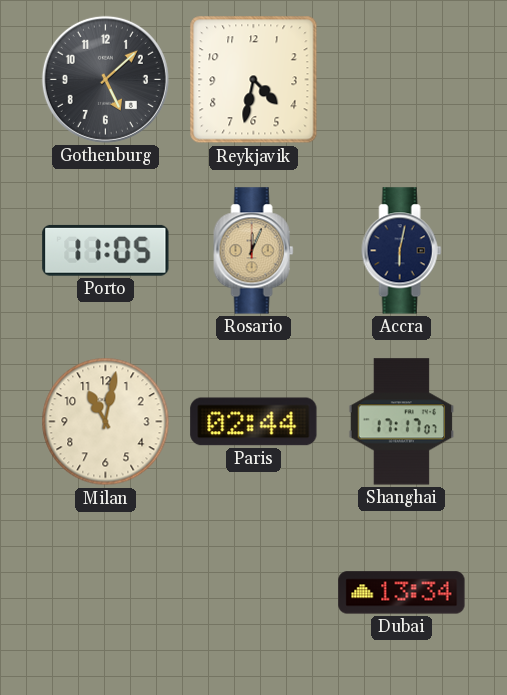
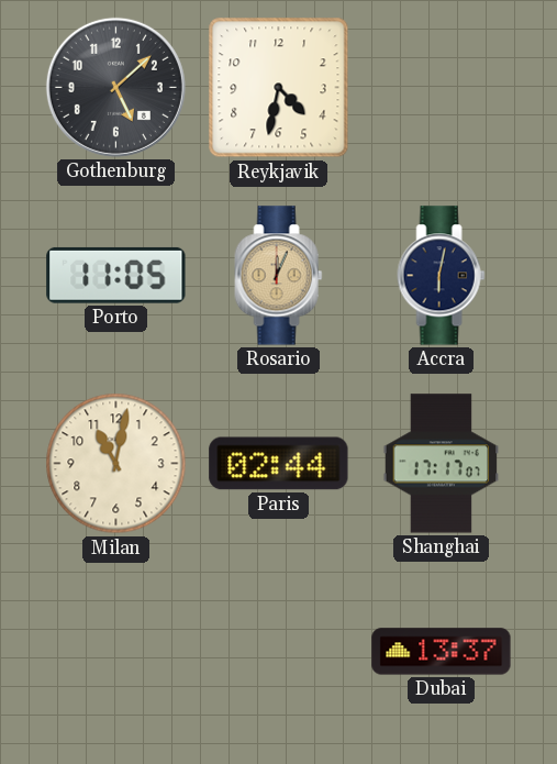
Dubai: 13:34 -> 13:37
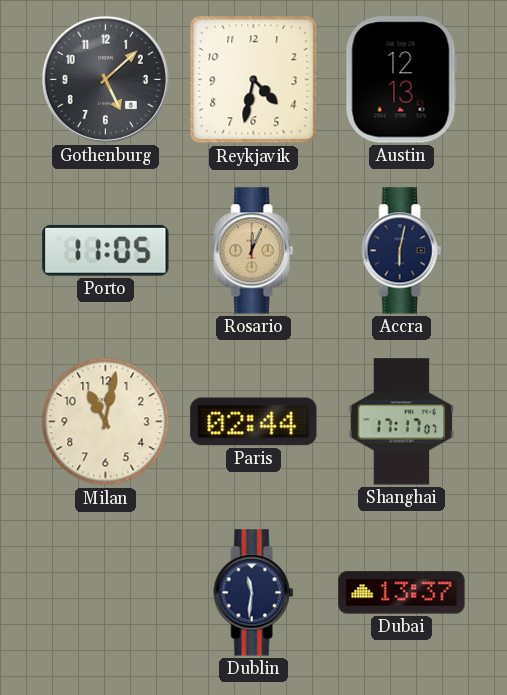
Austin: none -> 12:13
Dublin: none -> 11:31
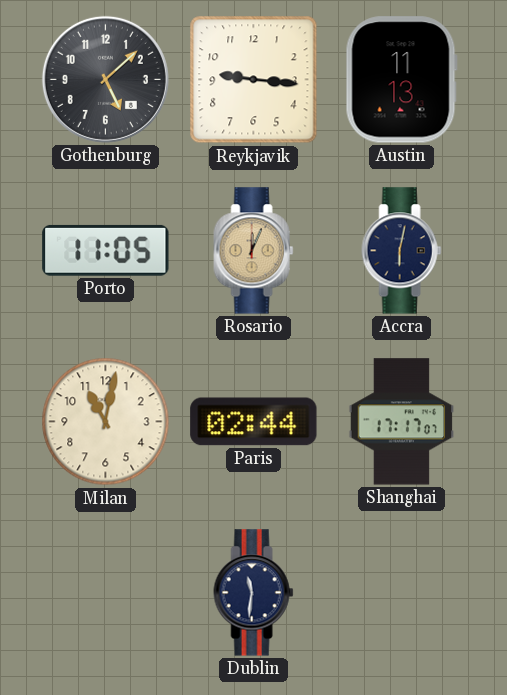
Reykjavik: 4:32 -> 9:16
Austin: 12:13 -> 11:13
Dubai: 13:37 -> none
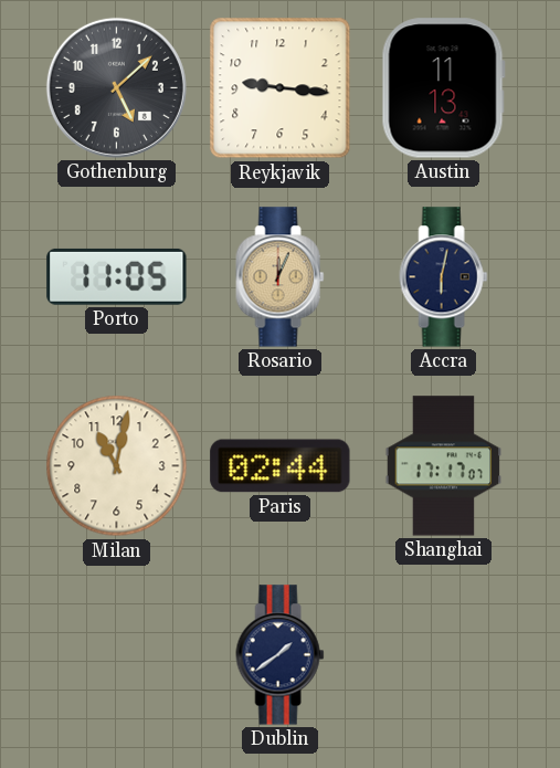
Dublin: 11:31 -> 1:39
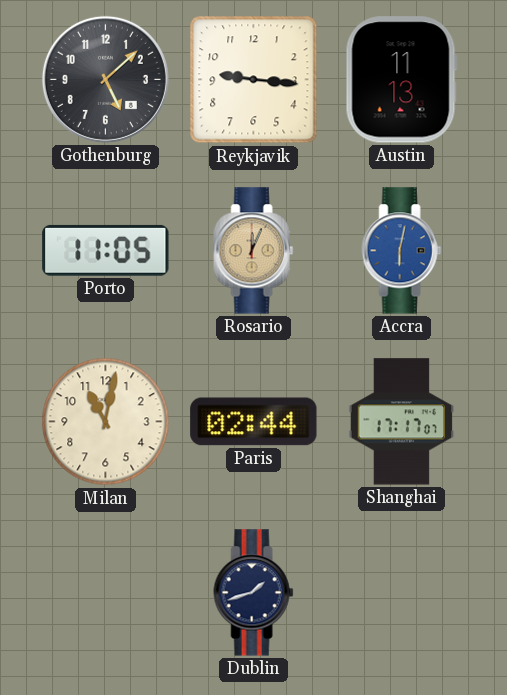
Accra dial: navy -> blue
Dublin: 1:39 -> 1:42
